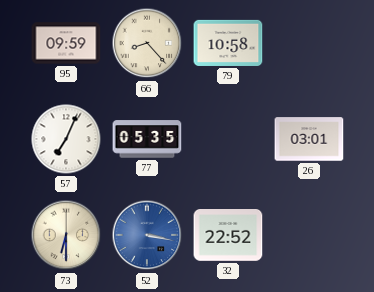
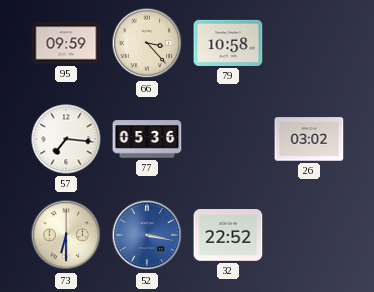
66: 8:23 -> 3:23
57: 7:04 -> 7:16
77: 05:35 -> 05:36
26: 03:01 -> 03:02
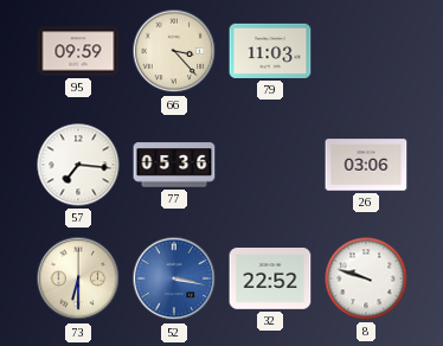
79: 10:58 -> 11:03
26: 03:02 -> 03:06
8: none -> 9:48
